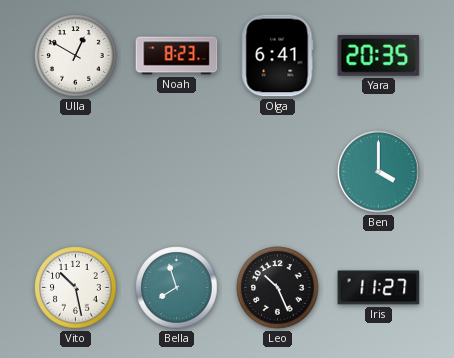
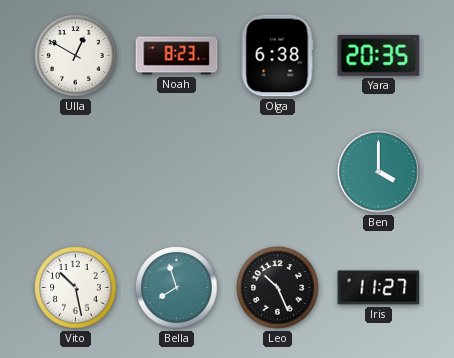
Olga: 6:41 -> 6:38
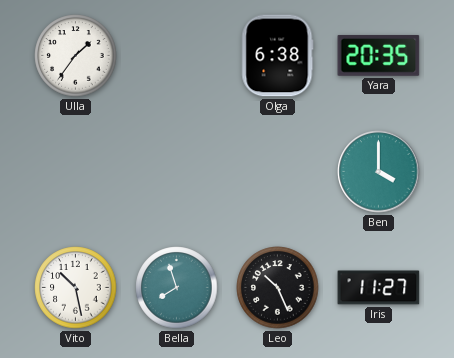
Ulla: 12:50 -> 1:36
Noah: 8:23 -> none
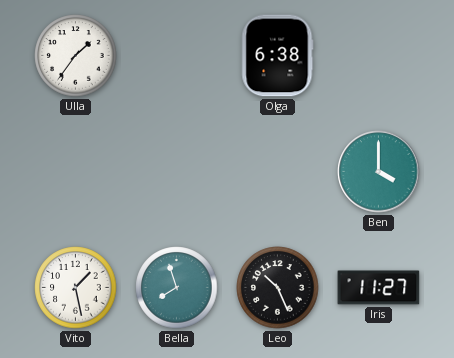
Yara: 20:35 -> none
Vito: 10:28 -> 1:28
